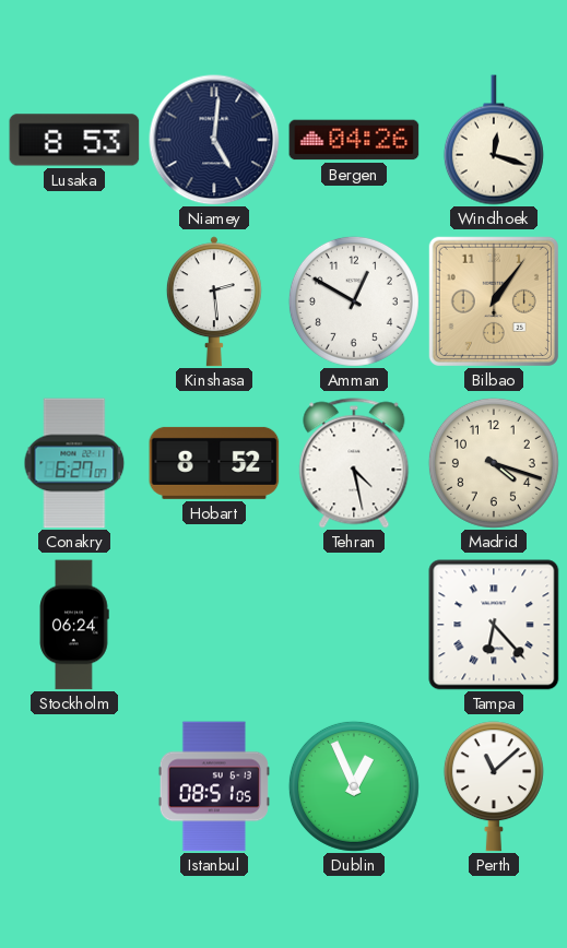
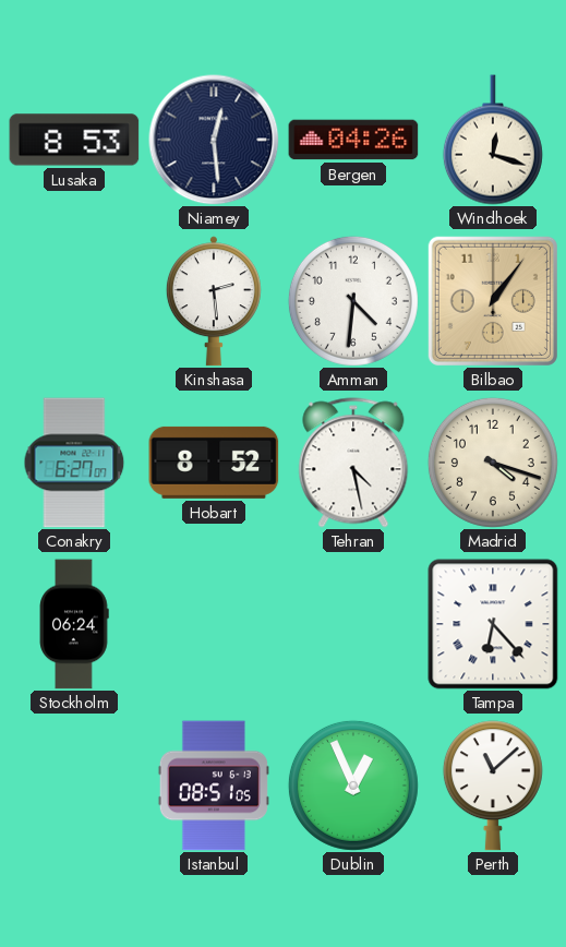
Niamey: 5:01 -> 12:29
Amman: 12:50 -> 4:31
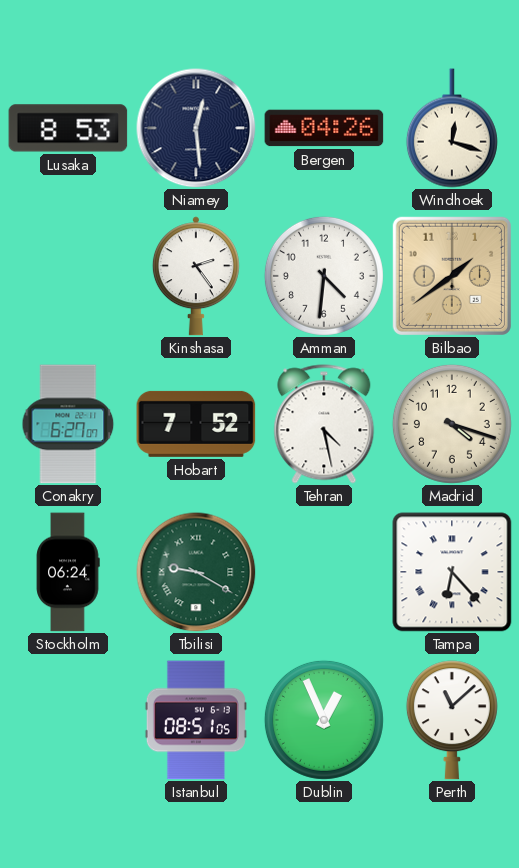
Kinshasa: 2:29 -> 2:24
Bilbao: 1:06 -> 1:39
Hobart: 8:52 -> 7:52
Tbilisi: none -> 9:20
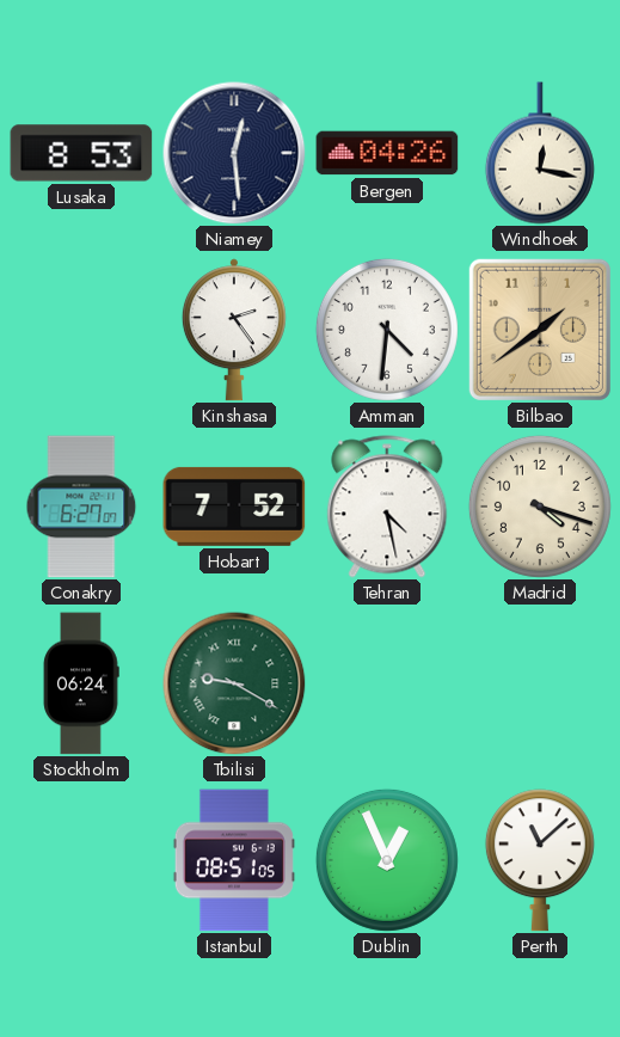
Windhoek: 12:18 -> 12:17
Tampa: 6:23 -> none
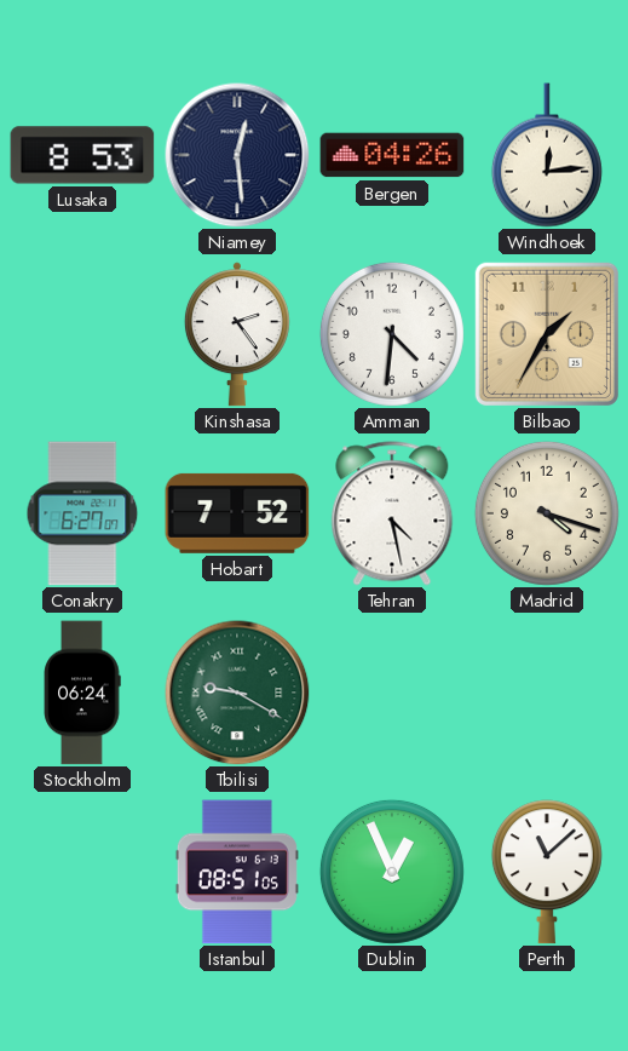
Windhoek: 12:17 -> 12:14
Bilbao: 1:39 -> 1:35
